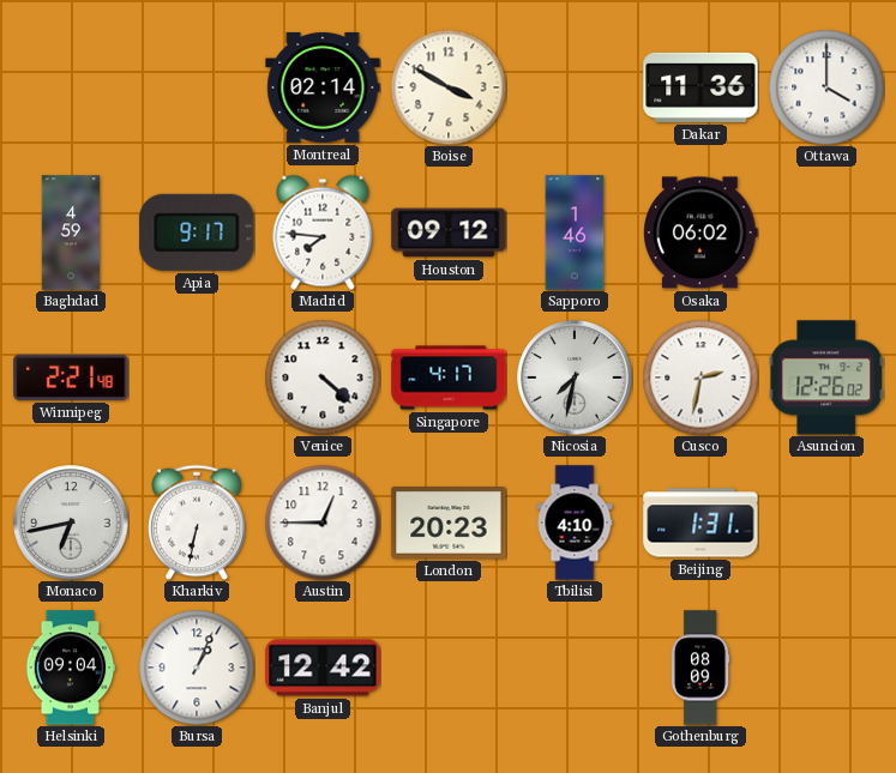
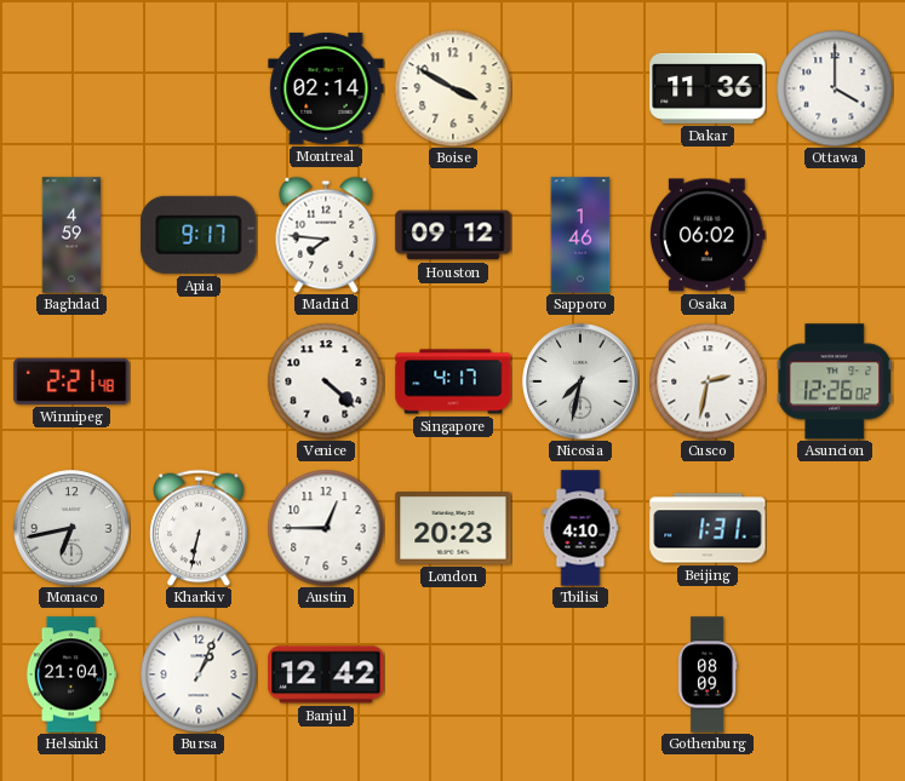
Helsinki: 09:04 -> 21:04
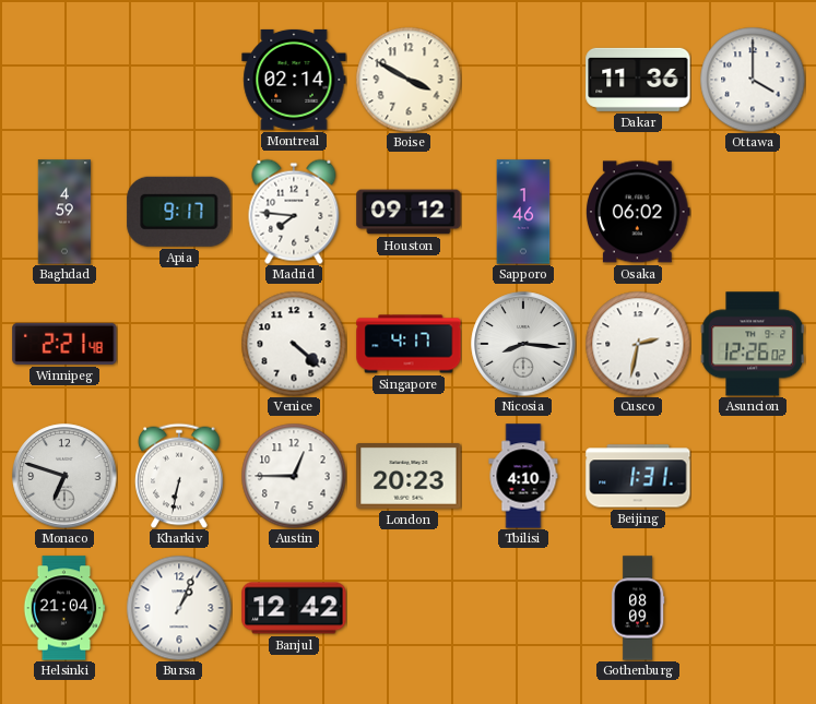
Nicosia: 7:32 -> 8:16
Monaco: 6:43 -> 6:48
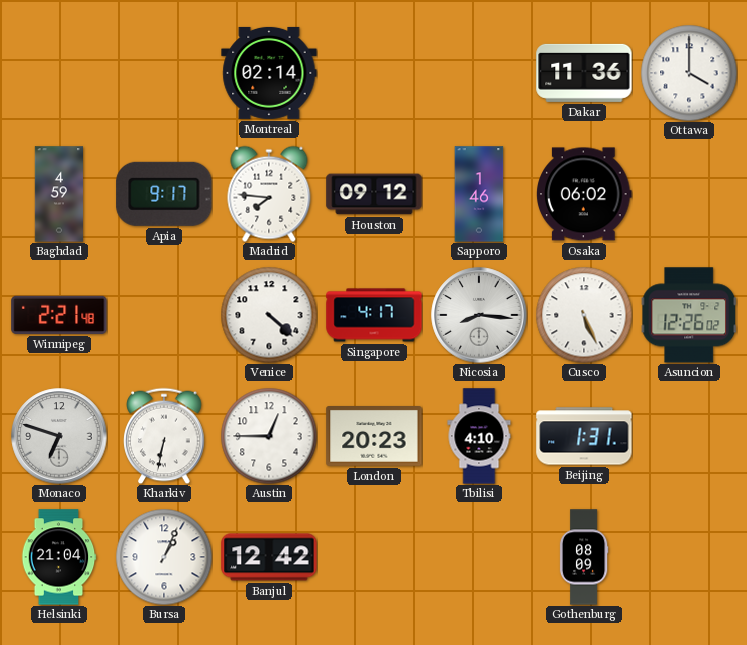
Boise: 3:50 -> none
Cusco: 2:32 -> 5:26
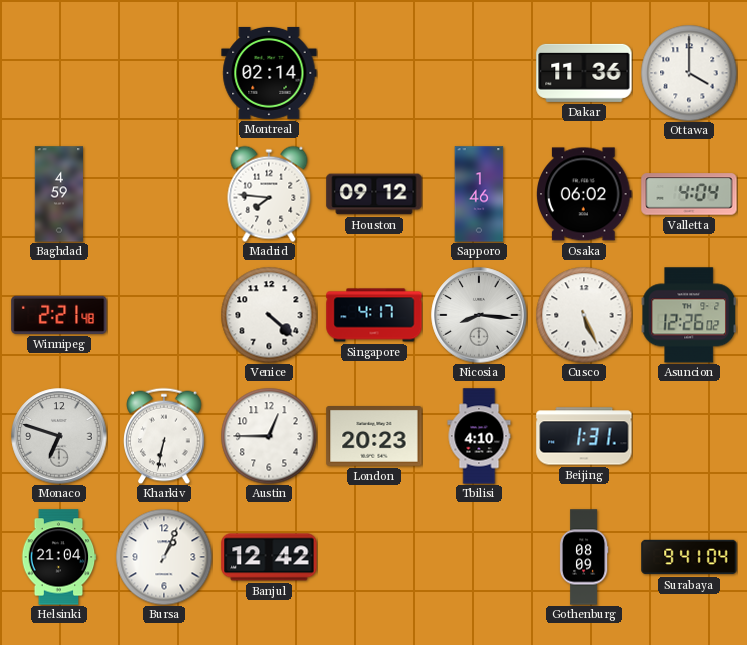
Apia: 9:17 -> none
Valletta: none -> 4:04
Surabaya: none -> 9:41
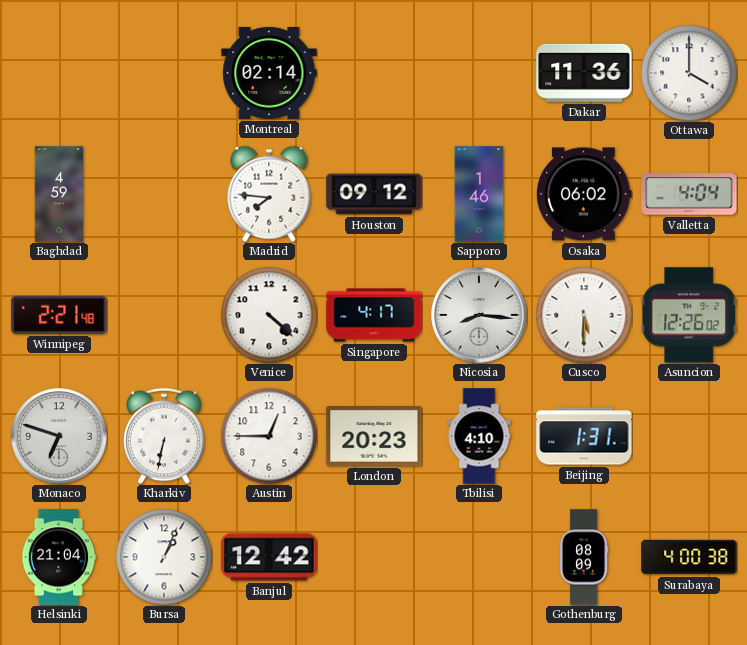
Cusco: 5:26 -> 5:30
Surabaya: 9:41 -> 4:00
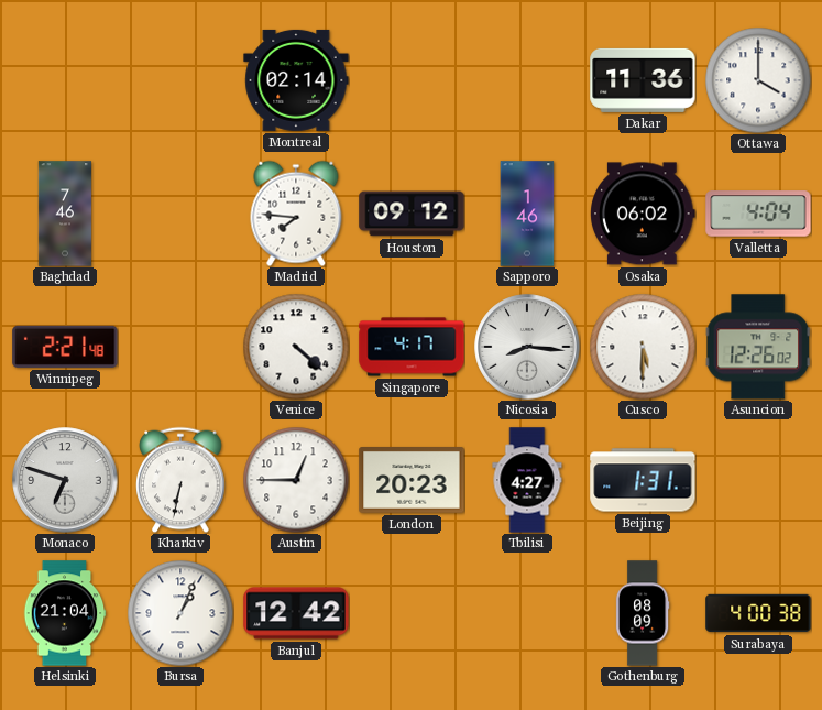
Baghdad: 4:59 -> 7:46
Tbilisi: 4:10 -> 4:27
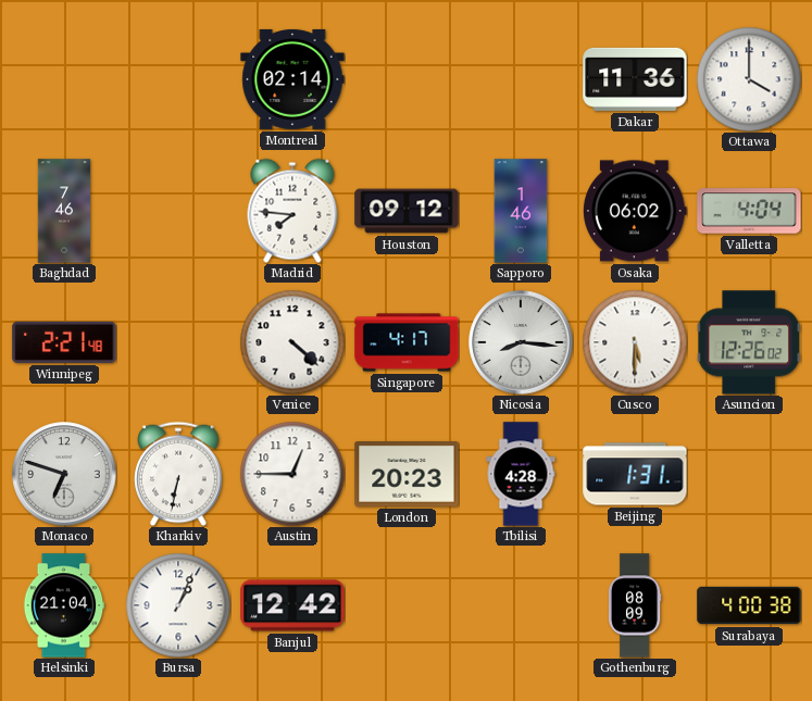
Tbilisi: 4:27 -> 4:28
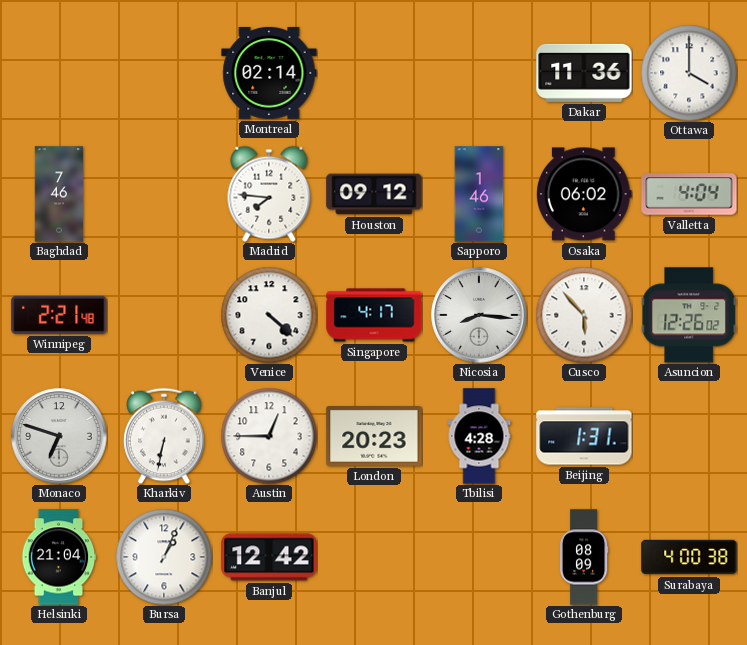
Cusco: 5:30 -> 5:53
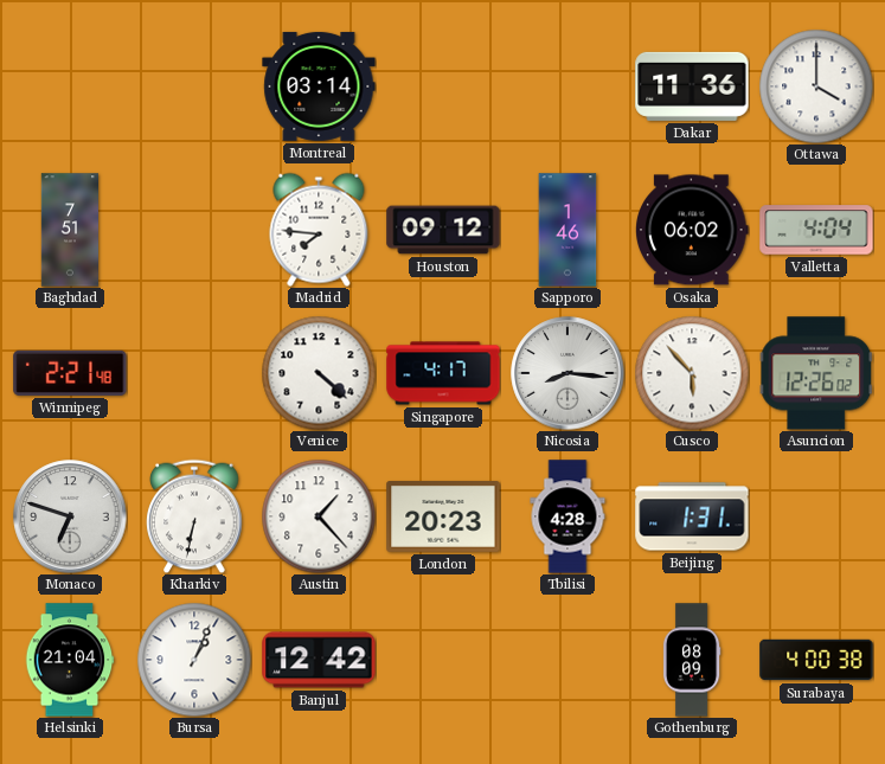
Montreal: 02:14 -> 03:14
Baghdad: 7:46 -> 7:51
Austin: 12:45 -> 1:23
